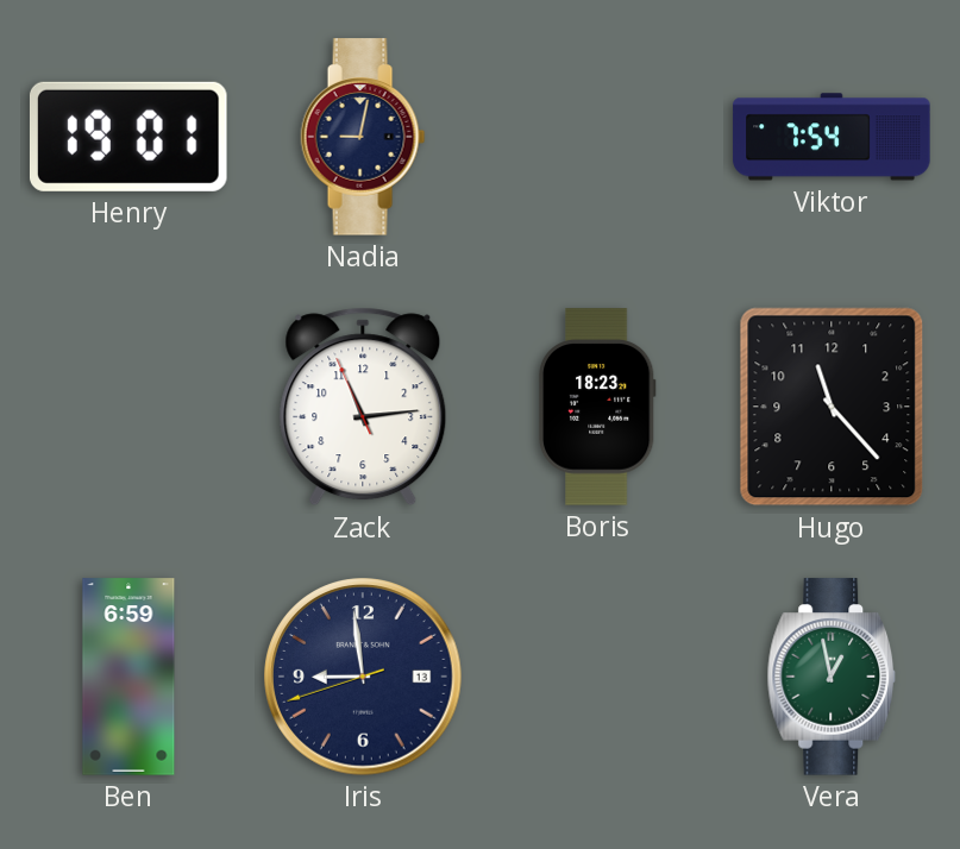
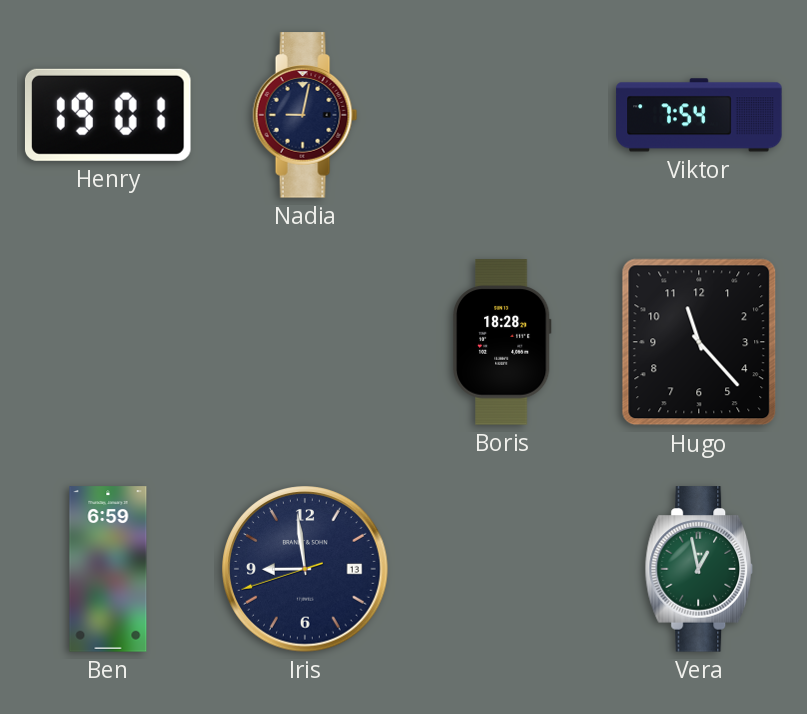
Zack: 11:13 -> none
Boris: 18:23 -> 18:28
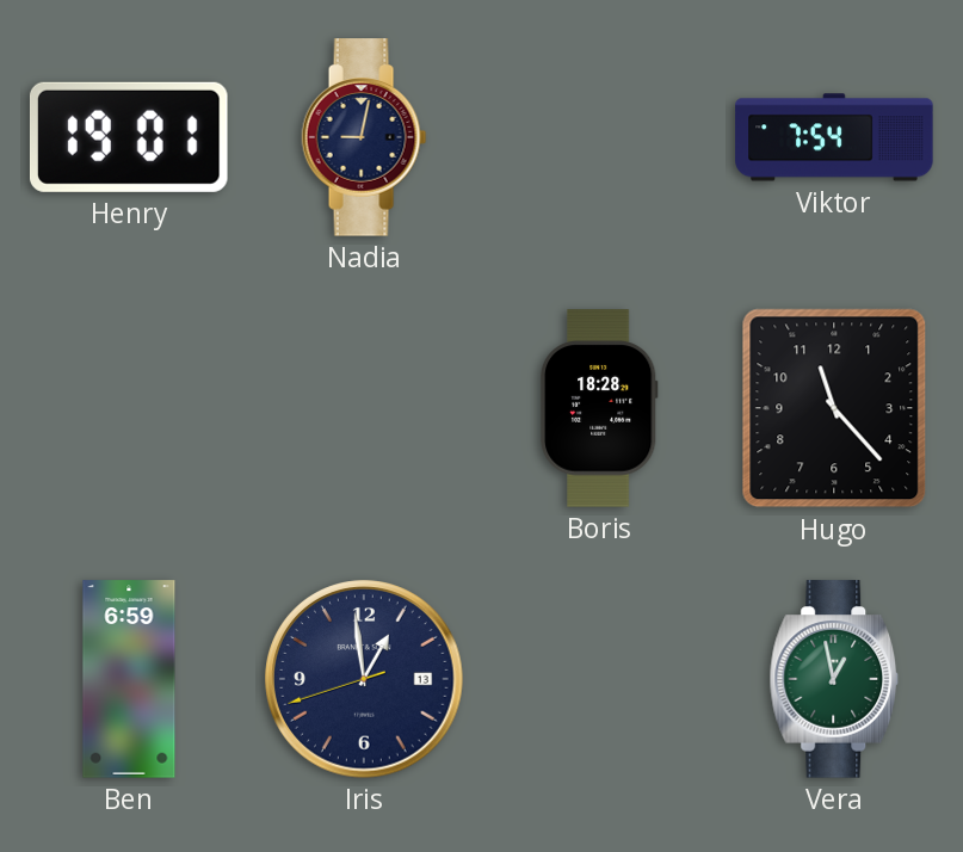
Iris: 8:58 -> 12:58
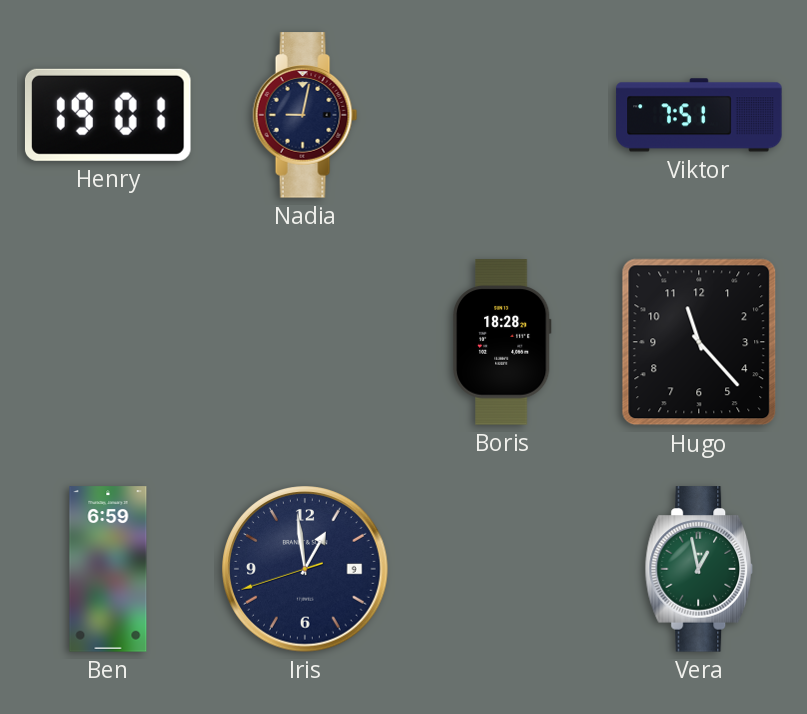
Viktor: 7:54 -> 7:51
Iris date: 13 -> 9
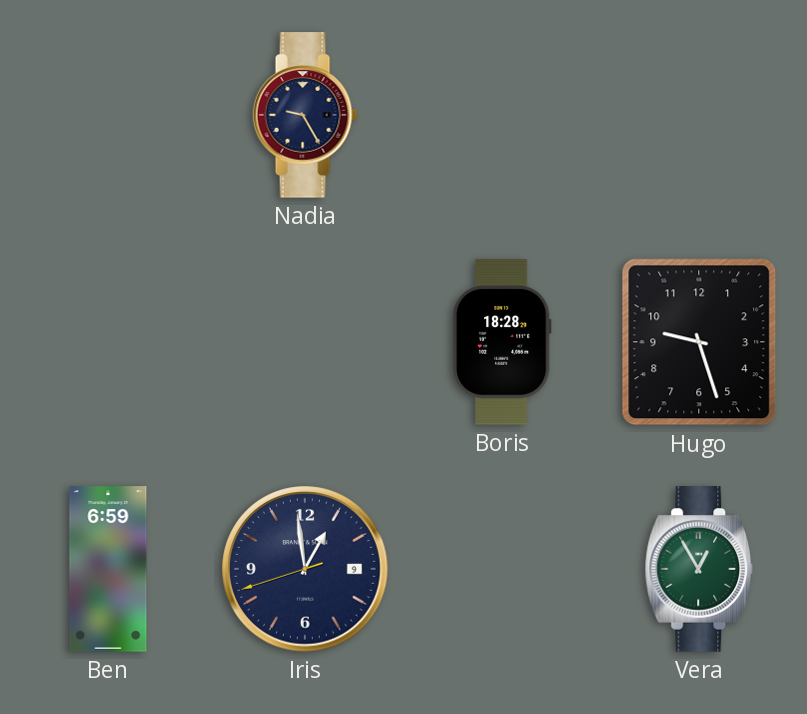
Henry: 19:01 -> none
Nadia: 9:02 -> 9:25
Viktor: 7:51 -> none
Hugo: 11:23 -> 9:27
Vera: 12:58 -> 12:55
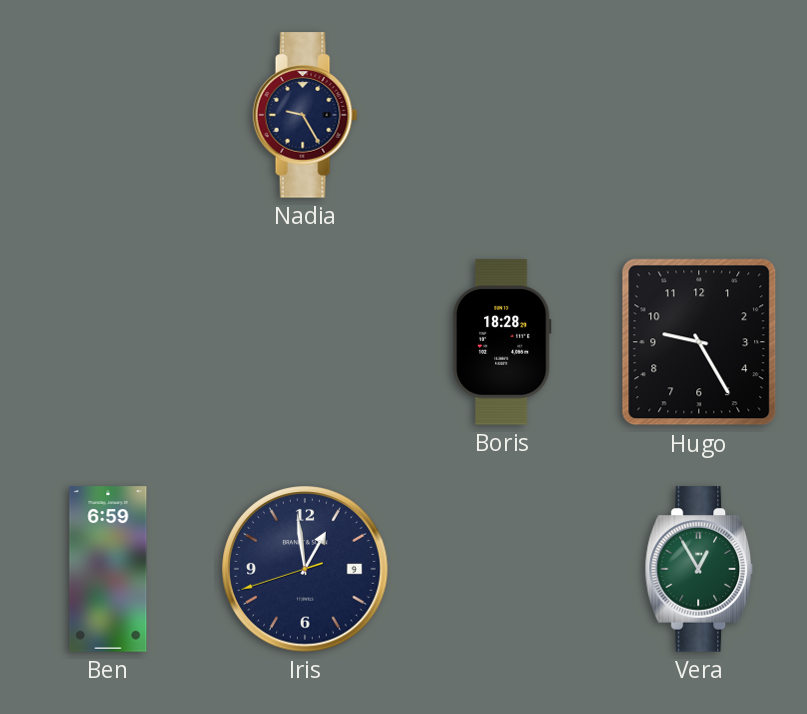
Hugo: 9:27 -> 9:25
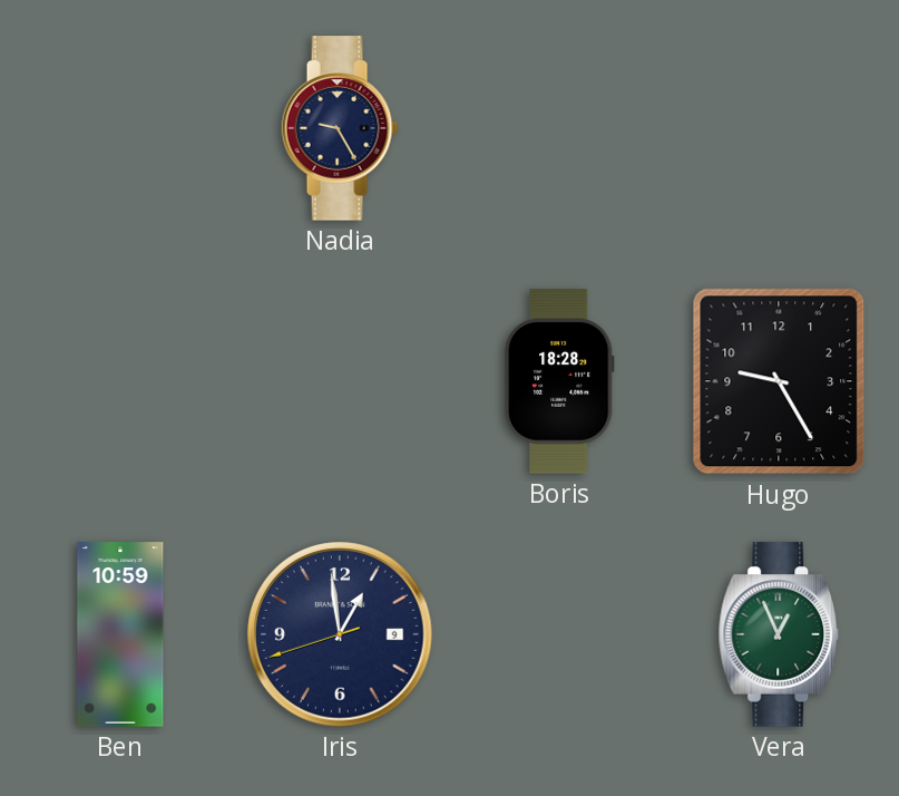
Ben: 6:59 -> 10:59
Vera: 12:55 -> 12:56
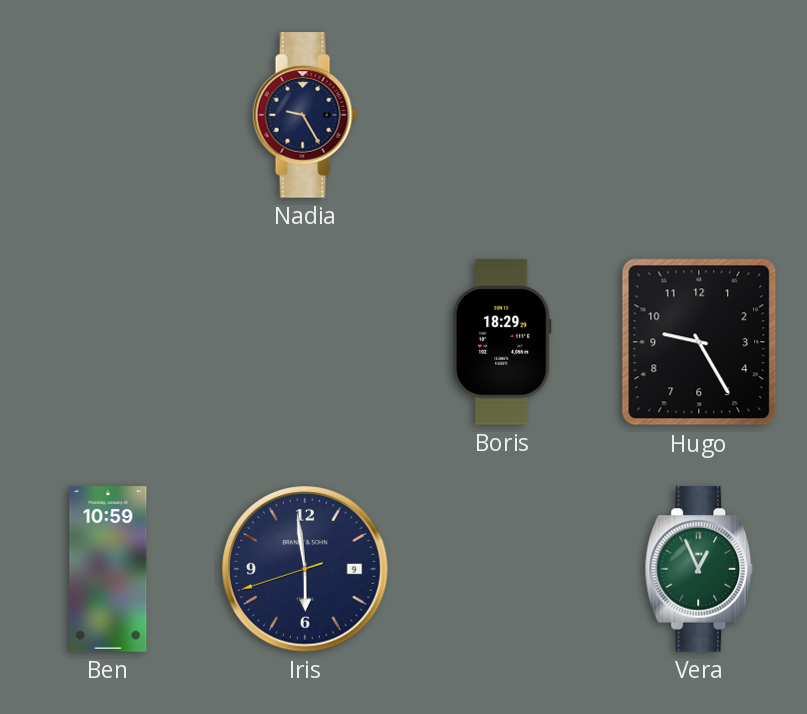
Boris: 18:28 -> 18:29
Iris: 12:58 -> 5:58
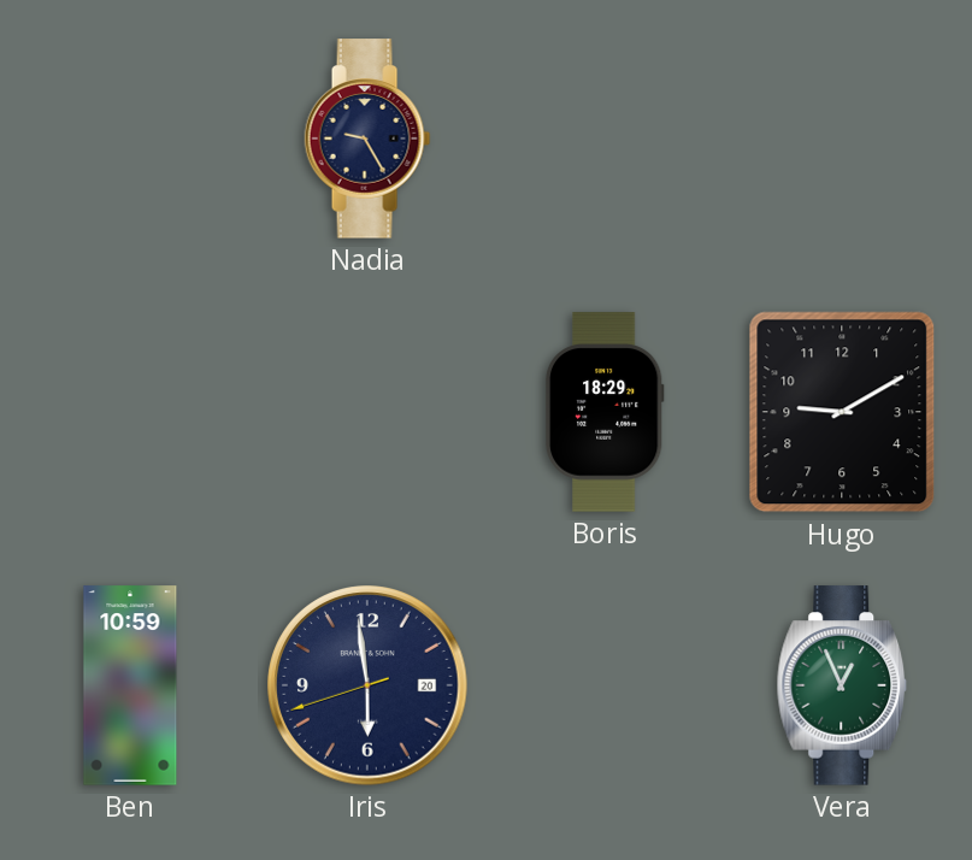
Hugo: 9:25 -> 9:10
Iris date: 9 -> 20
